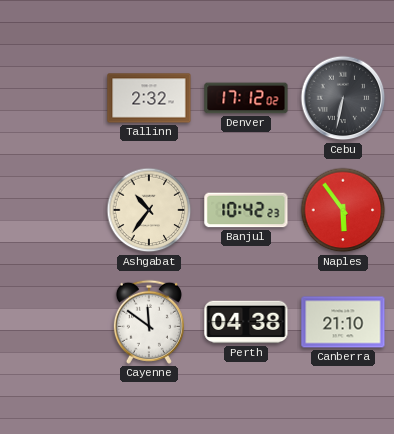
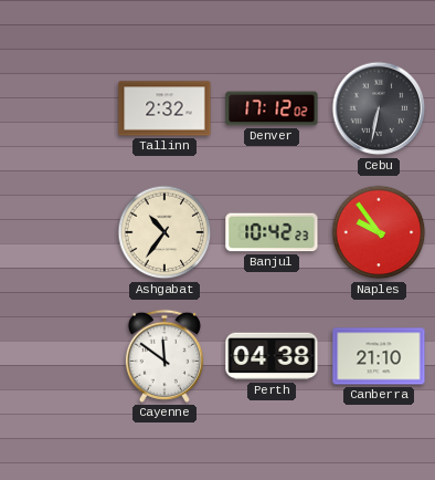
Naples: 5:54 -> 9:54
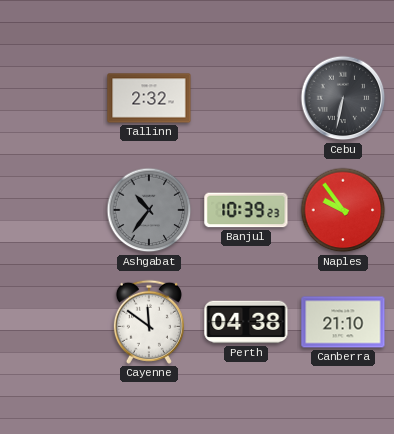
Denver: 17:12 -> none
Ashgabat dial: cream -> grey
Banjul: 10:42 -> 10:39
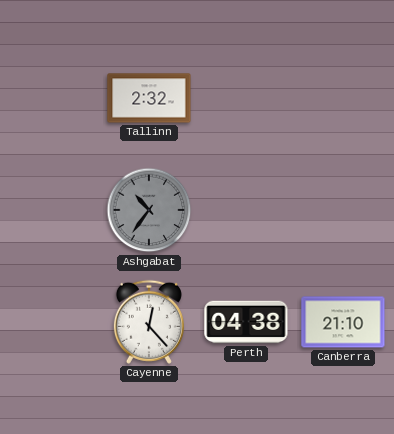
Cebu: 6:32 -> none
Banjul: 10:39 -> none
Naples: 9:54 -> none
Cayenne: 11:51 -> 12:23
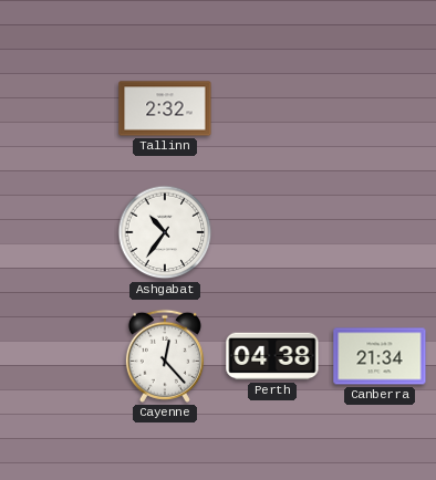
Ashgabat dial: grey -> white
Canberra: 21:10 -> 21:34
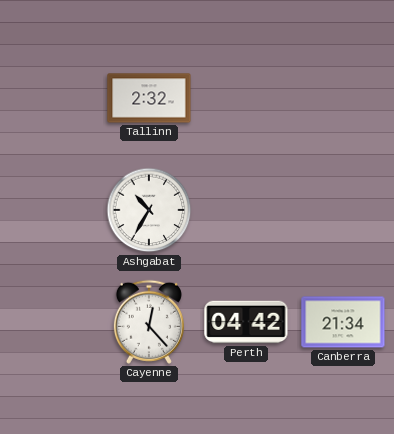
Ashgabat: 10:36 -> 10:35
Perth: 04:38 -> 04:42
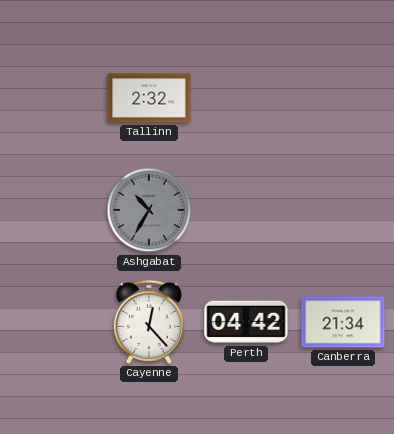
Ashgabat dial: white -> grey
